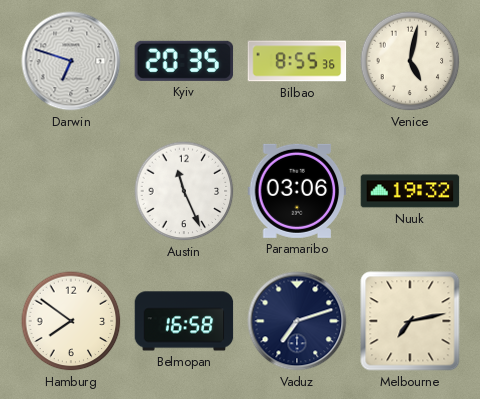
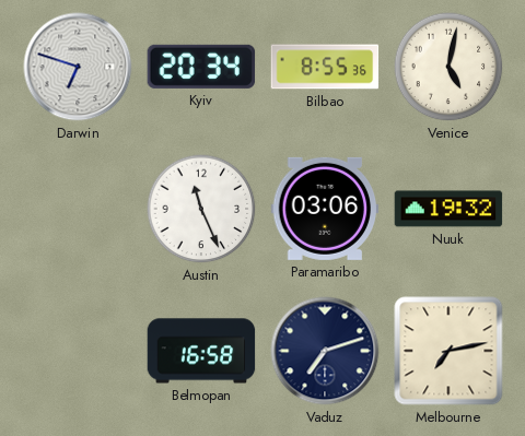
Kyiv: 20:35 -> 20:34
Hamburg: 7:51 -> none
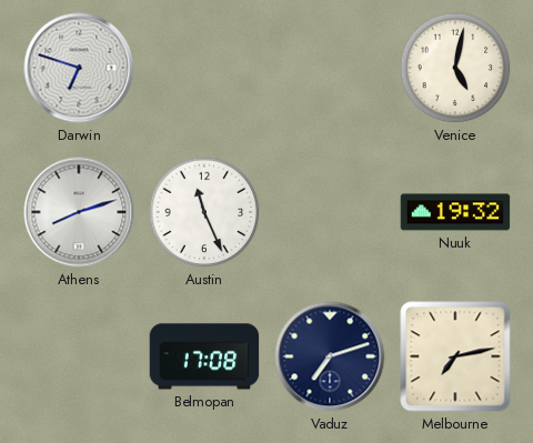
Kyiv: 20:34 -> none
Bilbao: 8:55 -> none
Athens: none -> 8:12
Paramaribo: 03:06 -> none
Belmopan: 16:58 -> 17:08
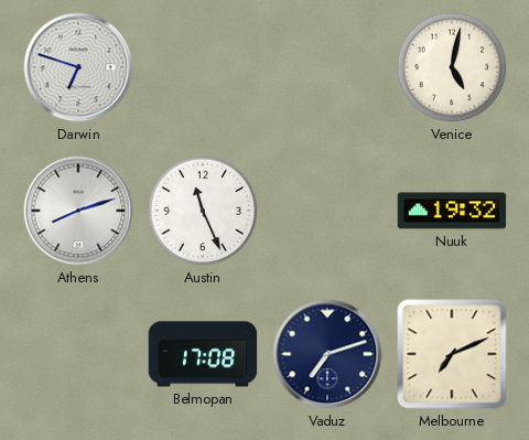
Melbourne: 7:13 -> 7:11
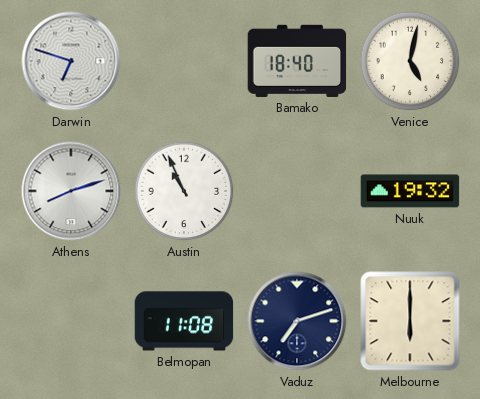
Bamako: none -> 18:40
Austin: 11:26 -> 10:56
Belmopan: 17:08 -> 11:08
Melbourne: 7:11 -> 6:00
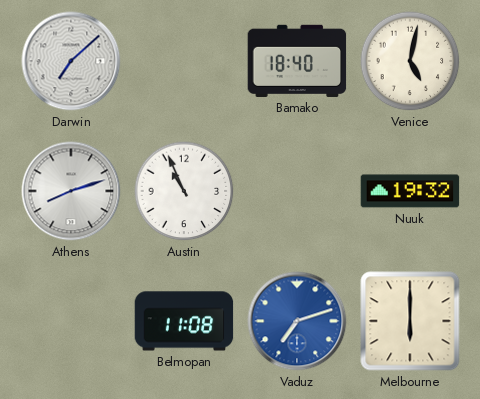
Darwin: 6:48 -> 7:08
Vaduz dial: navy -> blue
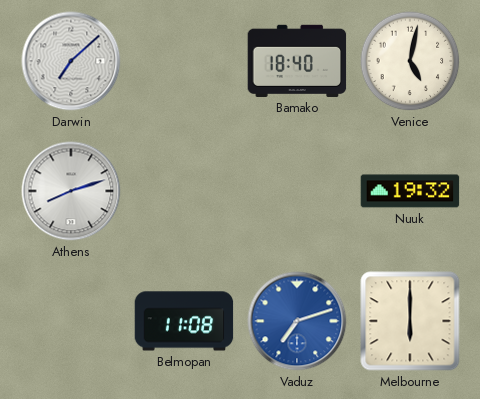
Austin: 10:56 -> none
